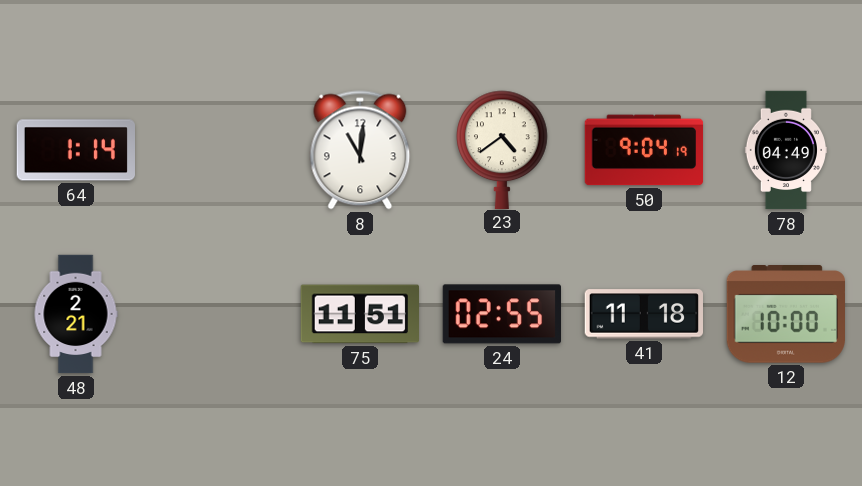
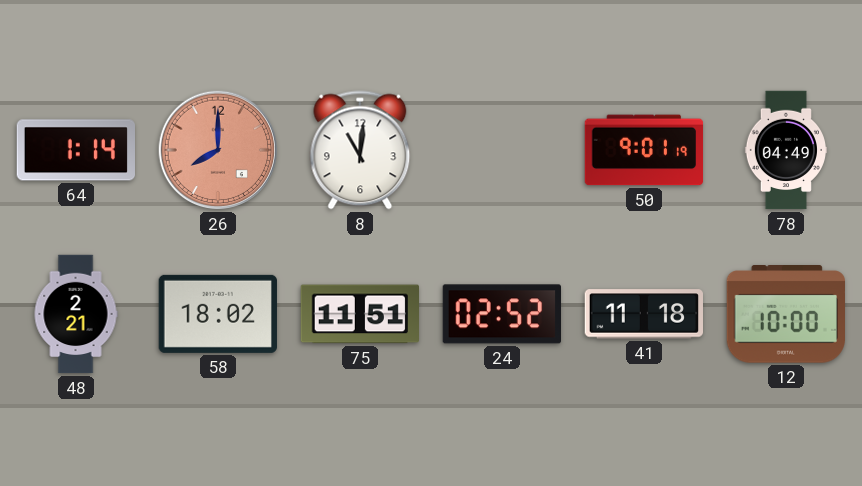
26: none -> 8:00
23: 4:39 -> none
50: 9:04 -> 9:01
58: none -> 18:02
24: 02:55 -> 02:52
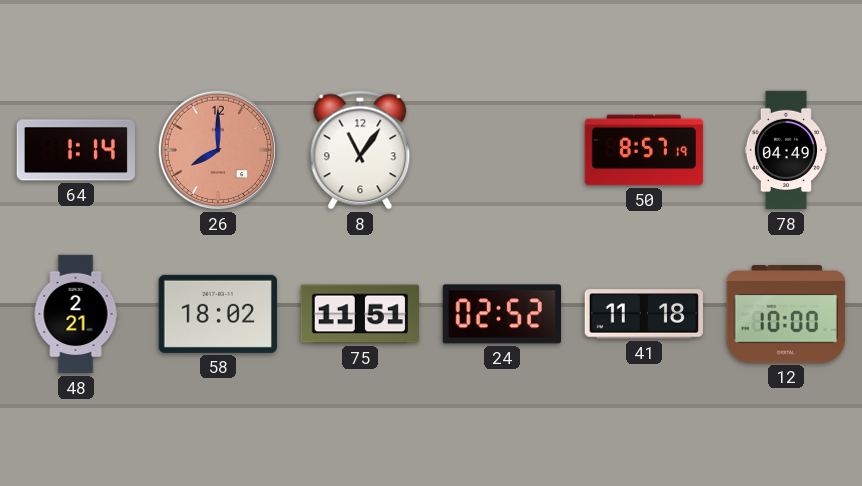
8: 11:01 -> 11:06
50: 9:01 -> 8:57
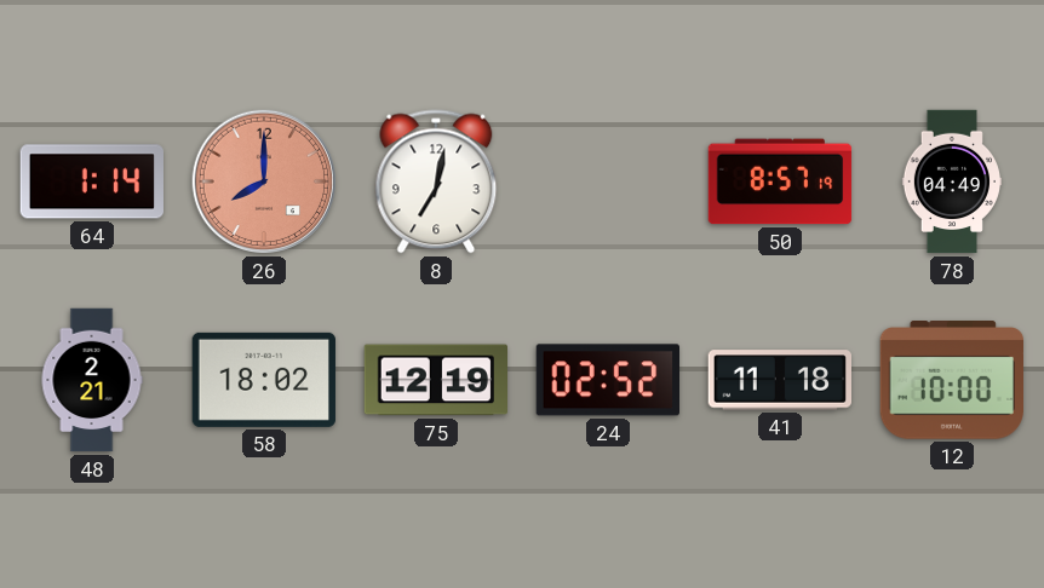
8: 11:06 -> 7:02
75: 11:51 -> 12:19
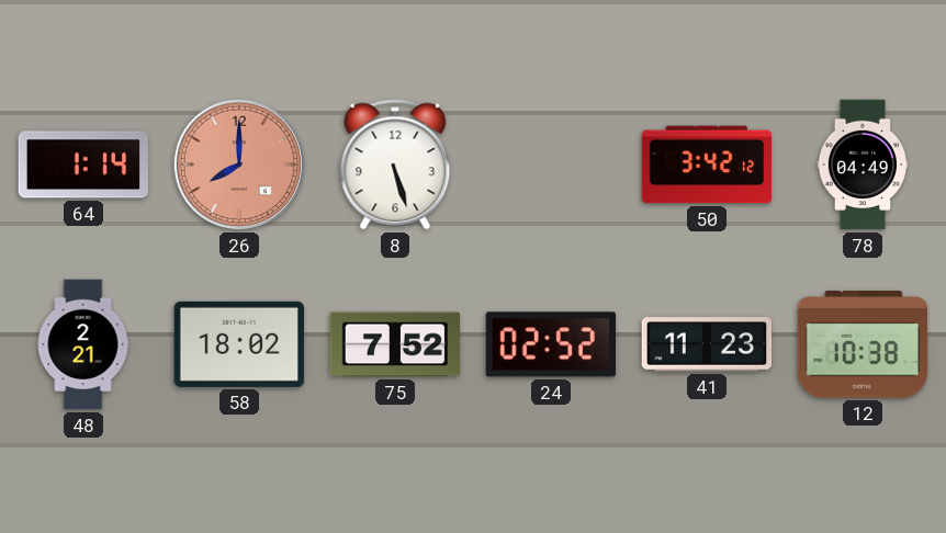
8: 7:02 -> 5:27
50: 8:57 -> 3:42
75: 12:19 -> 7:52
41: 11:18 -> 11:23
12: 10:00 -> 10:38
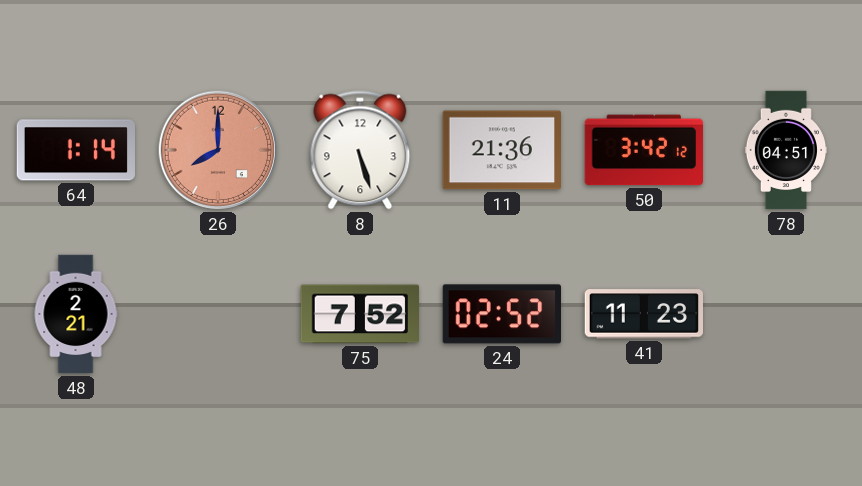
11: none -> 21:36
78: 04:49 -> 04:51
58: 18:02 -> none
12: 10:38 -> none
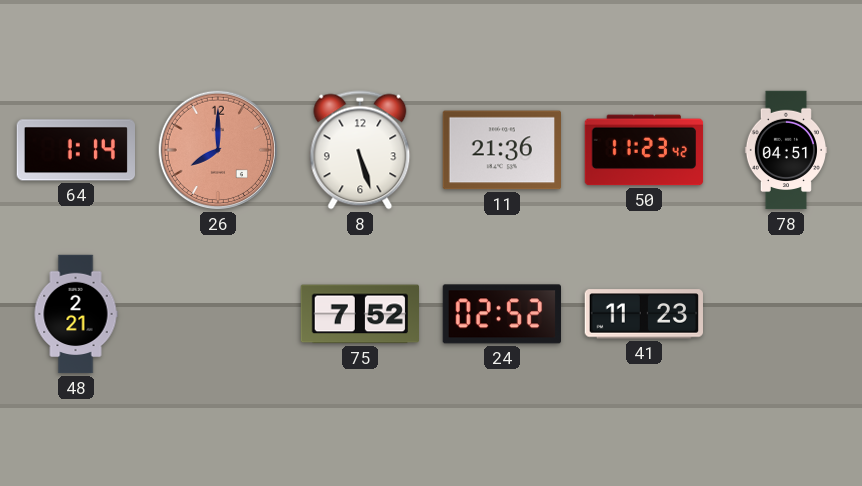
50: 3:42 -> 11:23
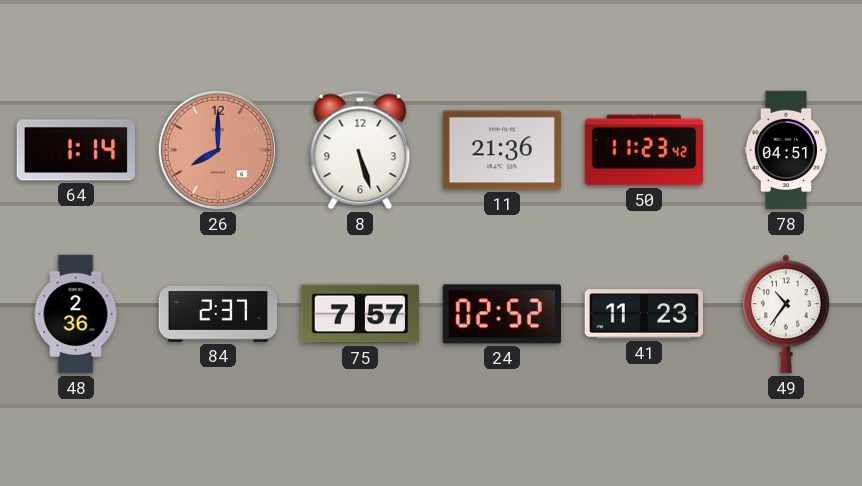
48: 2:21 -> 2:36
84: none -> 2:37
75: 7:52 -> 7:57
49: none -> 10:36
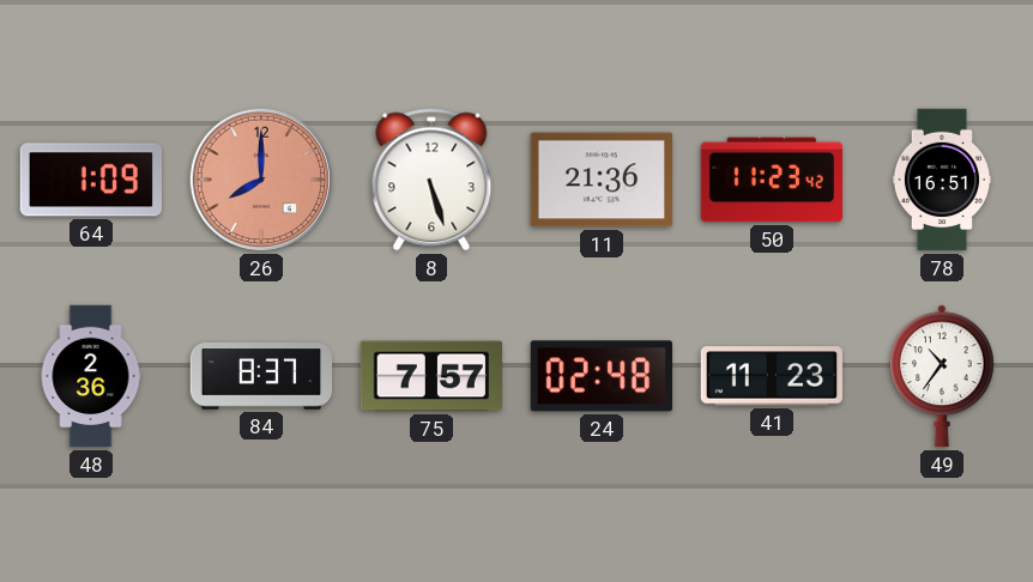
64: 1:14 -> 1:09
78: 04:51 -> 16:51
84: 2:37 -> 8:37
24: 02:52 -> 02:48
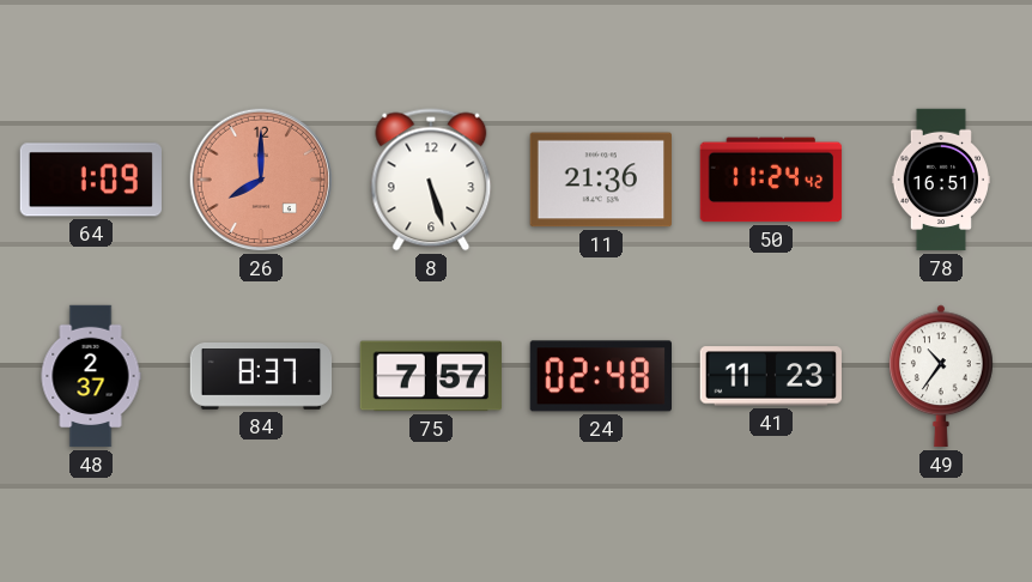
50: 11:23 -> 11:24
48: 2:36 -> 2:37
